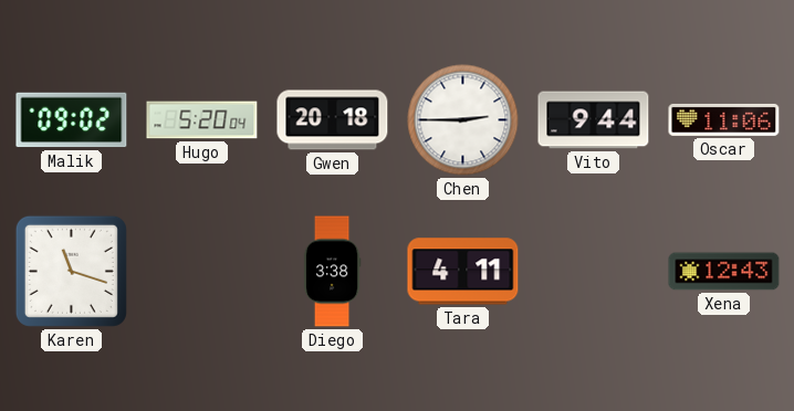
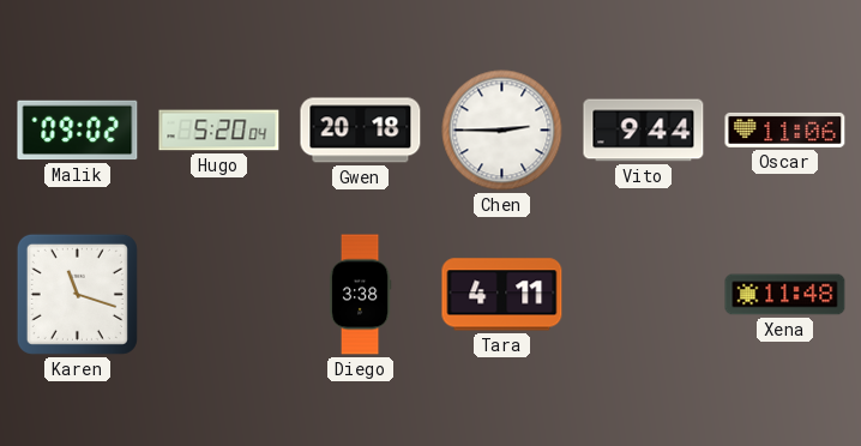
Xena: 12:43 -> 11:48
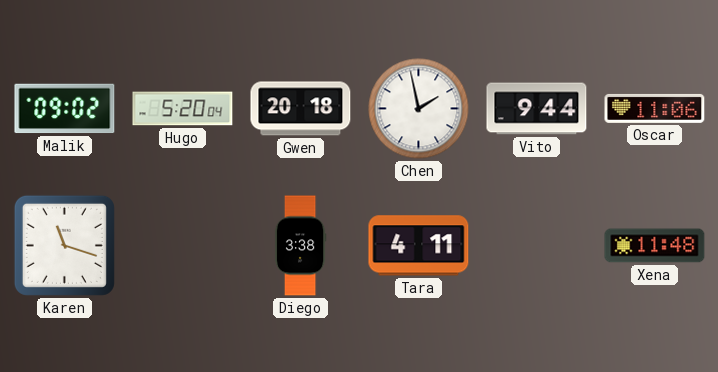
Chen: 2:45 -> 1:58
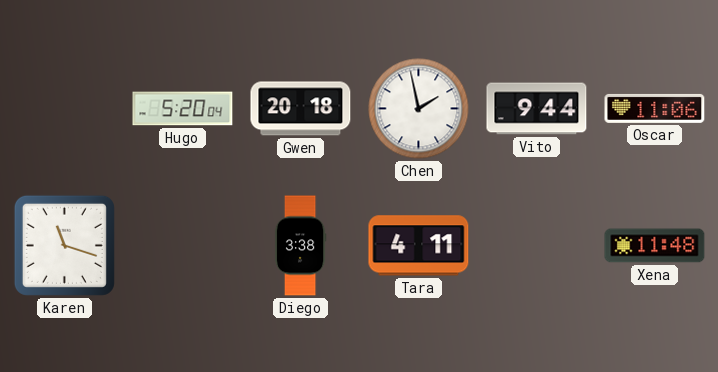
Malik: 09:02 -> none
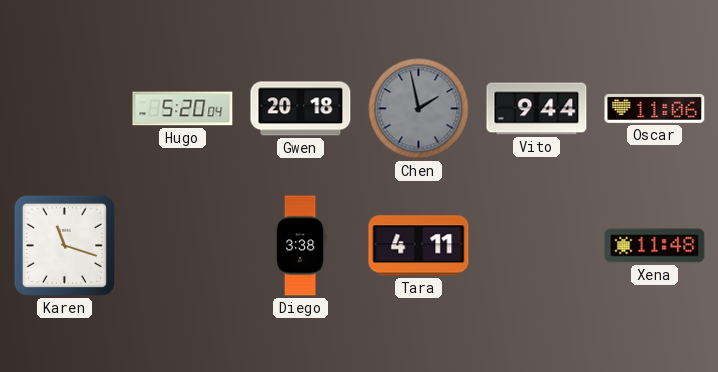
Chen dial: white -> grey
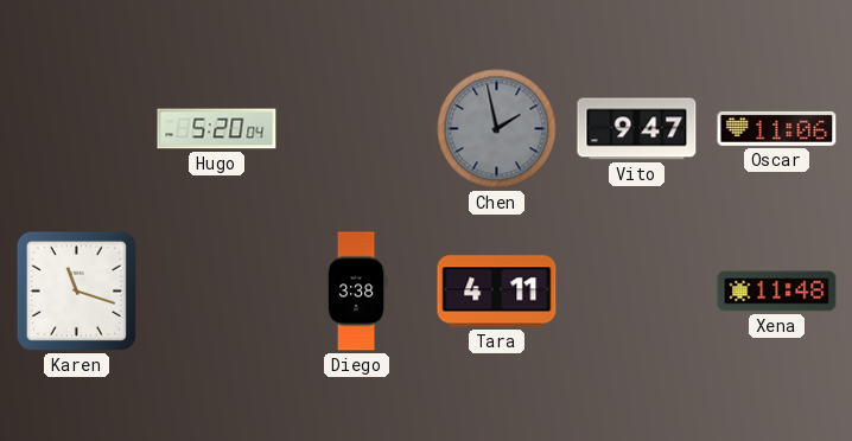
Gwen: 20:18 -> none
Vito: 9:44 -> 9:47
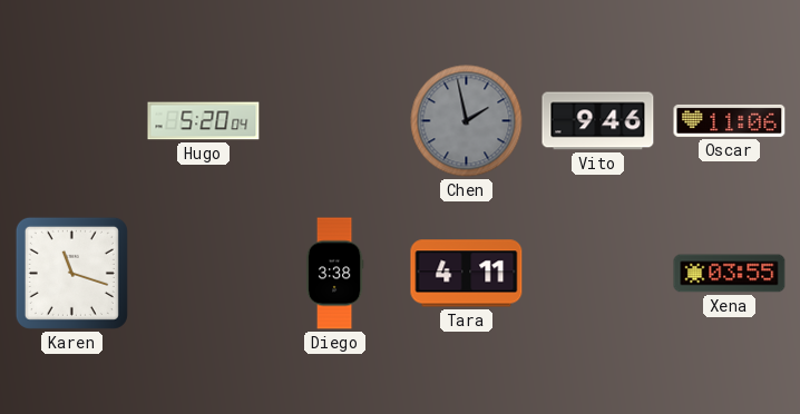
Vito: 9:47 -> 9:46
Xena: 11:48 -> 03:55
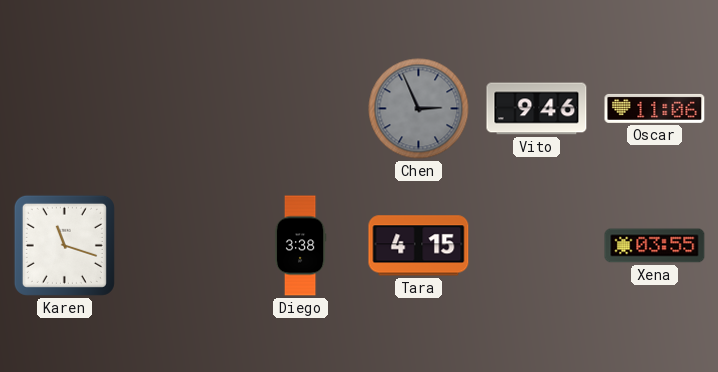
Hugo: 5:20 -> none
Chen: 1:58 -> 2:56
Tara: 4:11 -> 4:15
